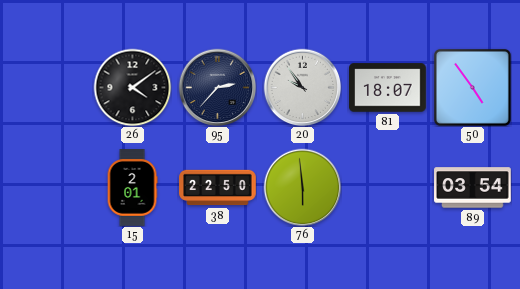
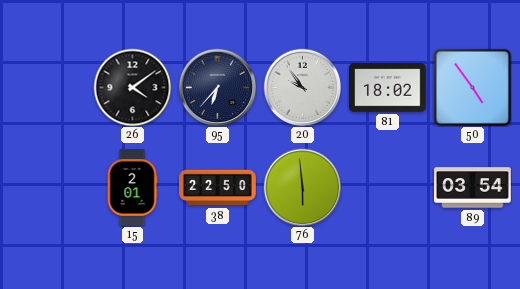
95: 2:37 -> 6:37
81: 18:07 -> 18:02
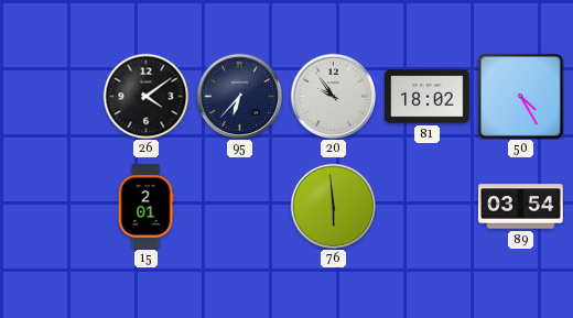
50: 4:54 -> 4:25
38: 22:50 -> none
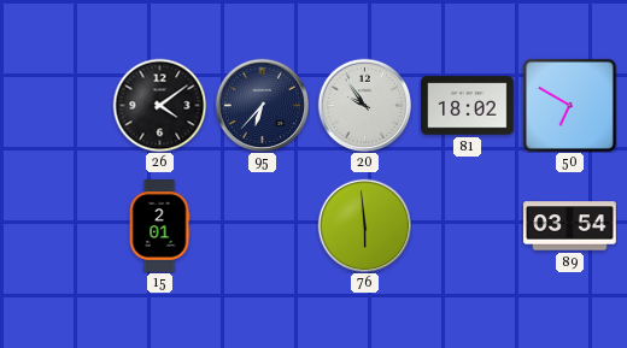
50: 4:25 -> 6:50
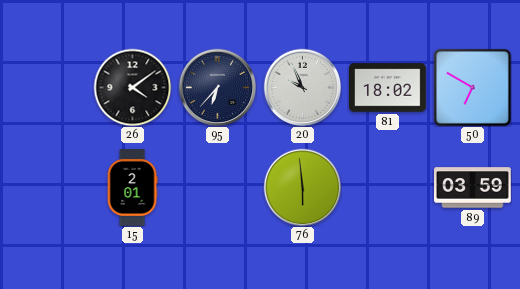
20: 9:54 -> 9:56
89: 03:54 -> 03:59
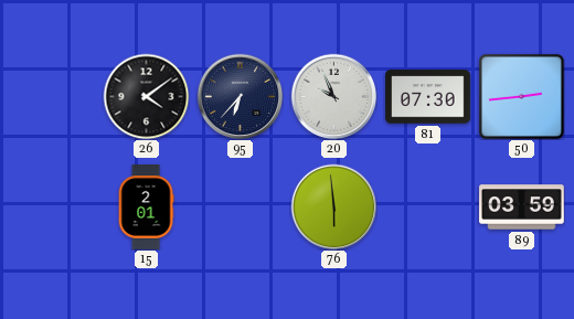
81: 18:02 -> 07:30
50: 6:50 -> 2:44
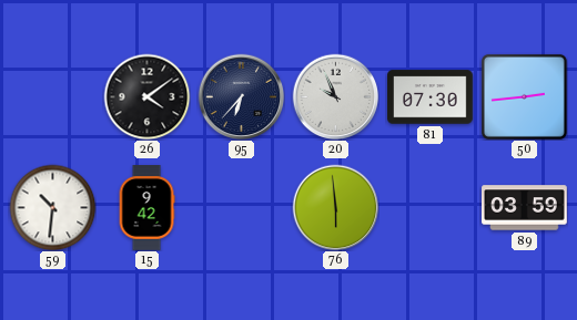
59: none -> 10:31
15: 2:01 -> 9:42
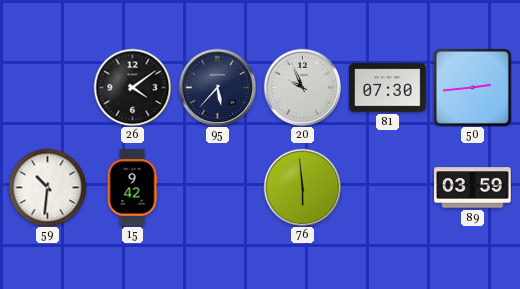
95: 6:37 -> 5:37
